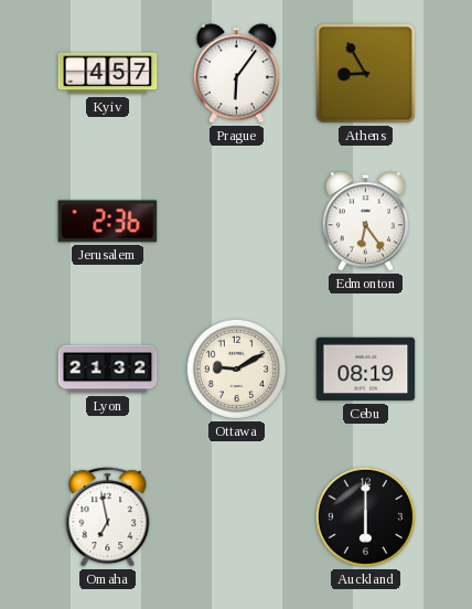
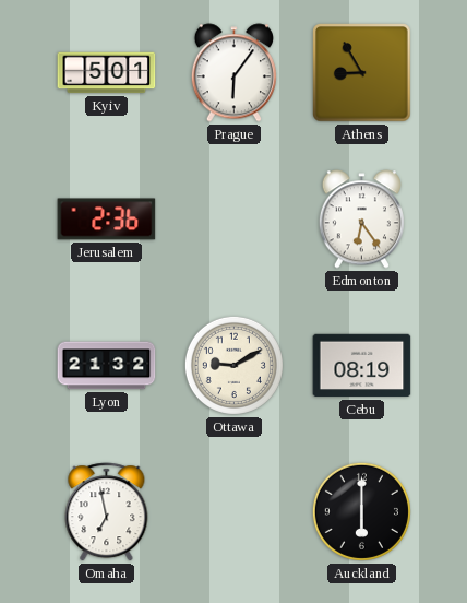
Kyiv: 4:57 -> 5:01
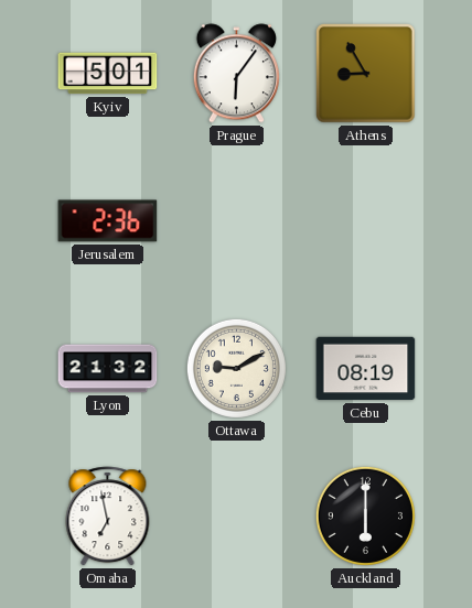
Edmonton: 6:24 -> none
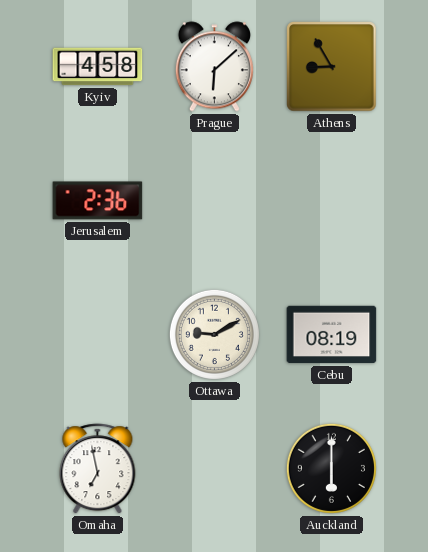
Kyiv: 5:01 -> 4:58
Prague: 6:06 -> 6:08
Lyon: 21:32 -> none
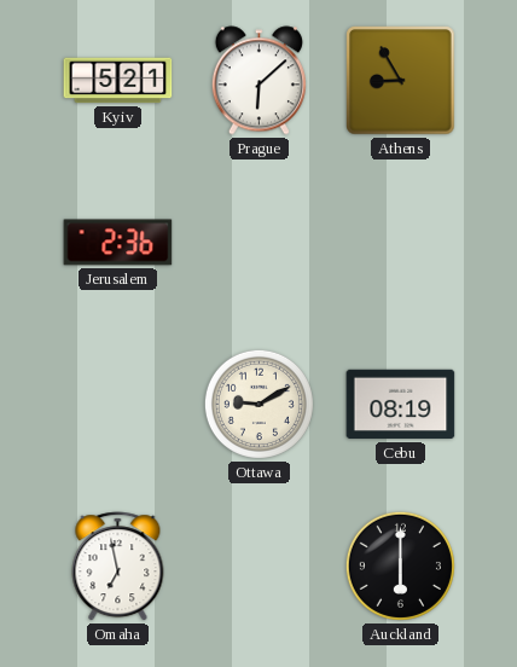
Kyiv: 4:58 -> 5:21
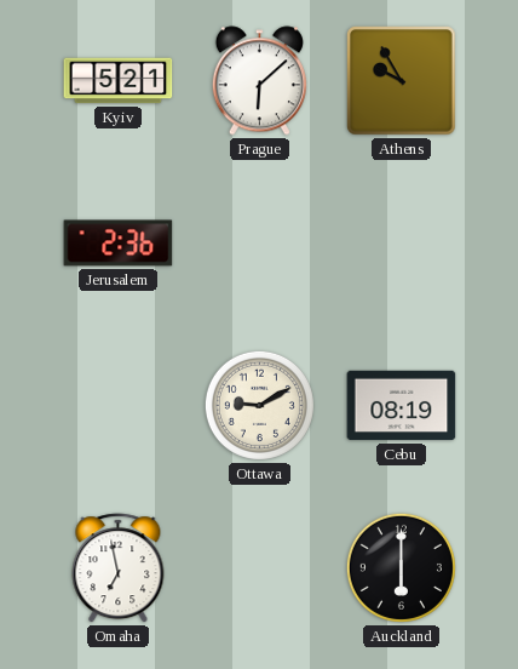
Athens: 8:55 -> 9:55
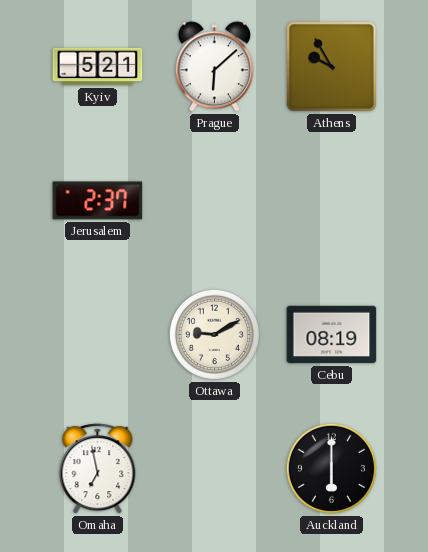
Jerusalem: 2:36 -> 2:37
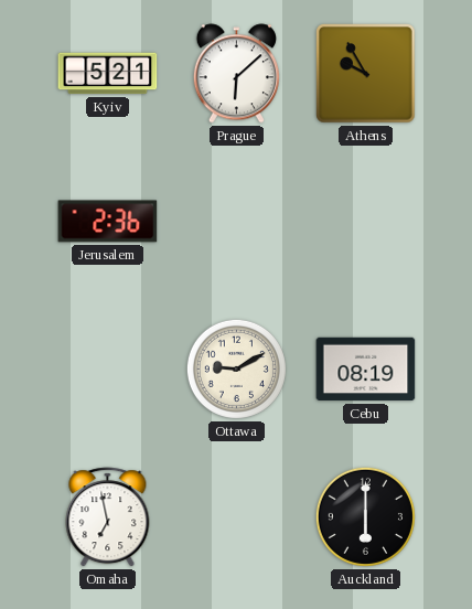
Jerusalem: 2:37 -> 2:36
